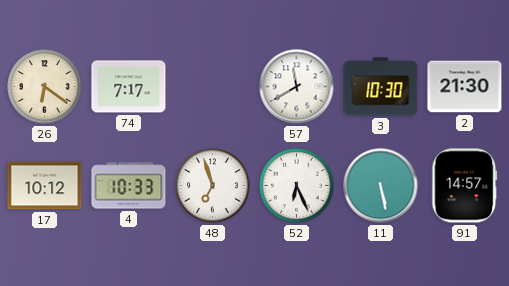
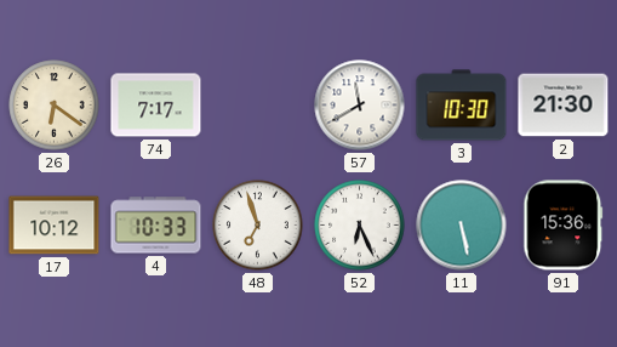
91: 14:57 -> 15:36
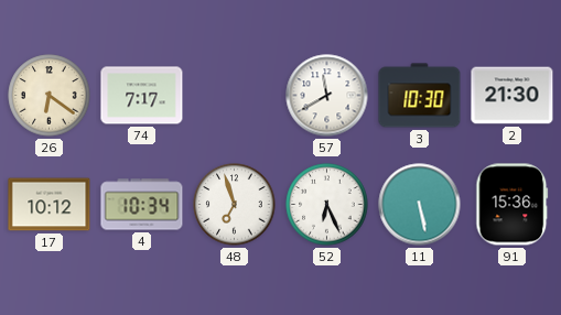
4: 10:33 -> 10:34
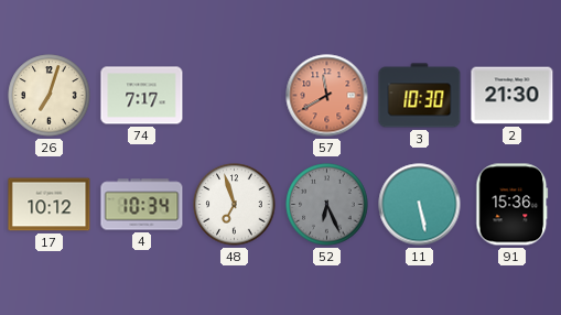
26: 6:21 -> 7:03
57 dial: white -> salmon
52 dial: white -> grey
